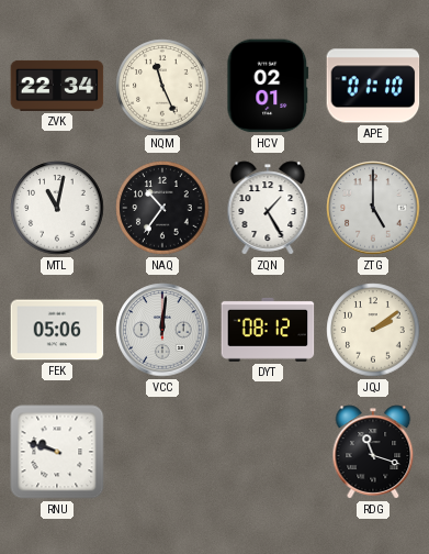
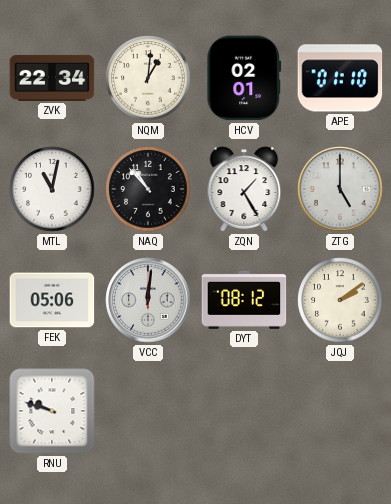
NQM: 11:26 -> 1:01
NAQ: 10:36 -> 10:53
RDG: 11:18 -> none
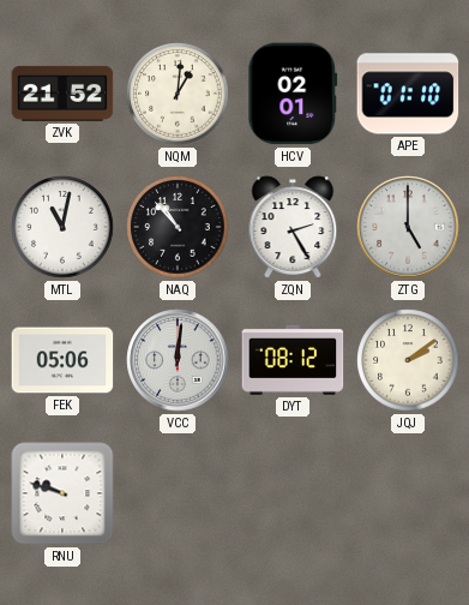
ZVK: 22:34 -> 21:52
ZQN: 1:25 -> 2:25
